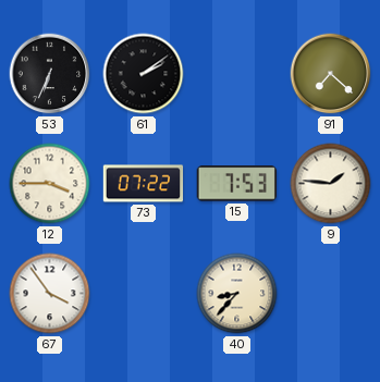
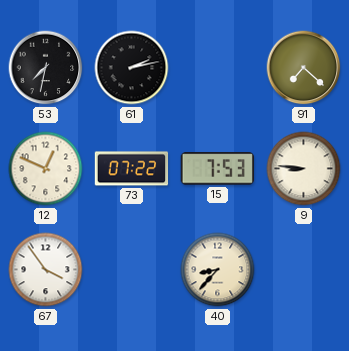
53: 6:34 -> 7:32
61: 2:09 -> 2:13
12: 3:45 -> 12:49
9: 1:46 -> 8:46
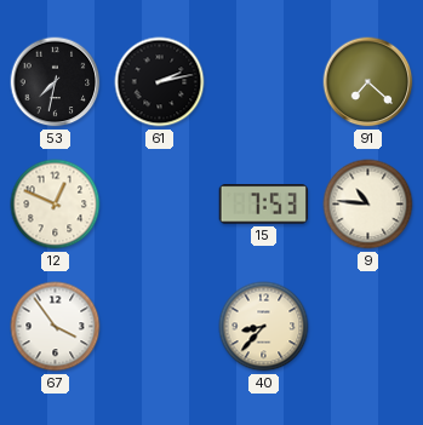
73: 07:22 -> none
9: 8:46 -> 10:46
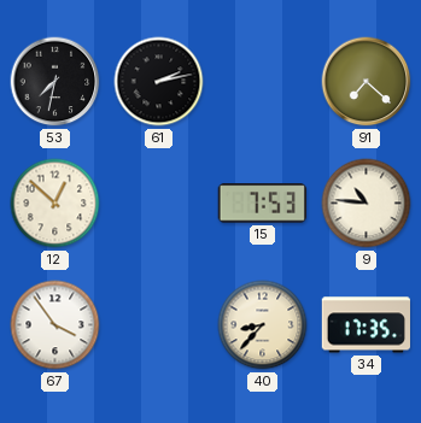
12: 12:49 -> 12:52
34: none -> 17:35
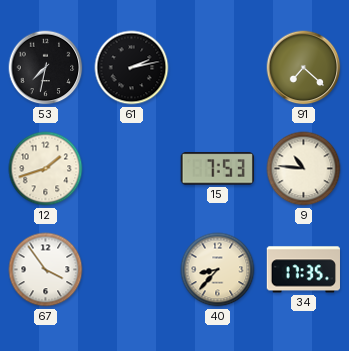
12: 12:52 -> 1:42
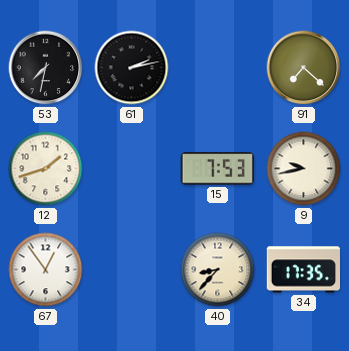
9: 10:46 -> 9:43
67: 3:54 -> 12:54
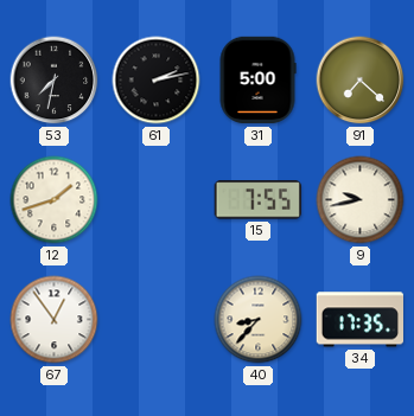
31: none -> 5:00
15: 7:53 -> 7:55
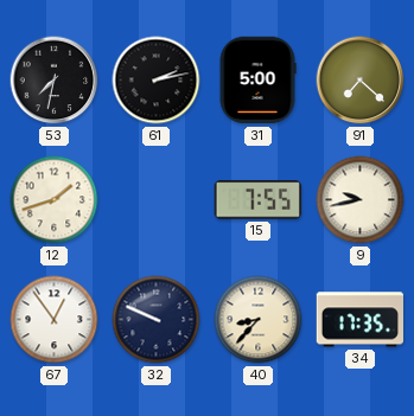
32: none -> 9:49
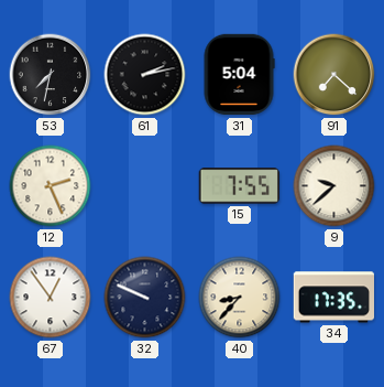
31: 5:00 -> 5:04
12: 1:42 -> 2:26
9: 9:43 -> 9:38
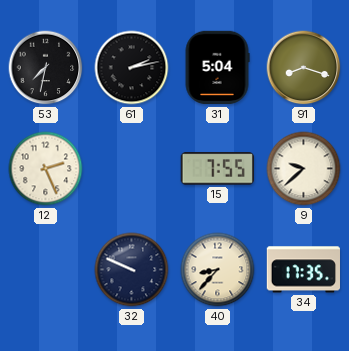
91: 7:22 -> 8:18
67: 12:54 -> none
